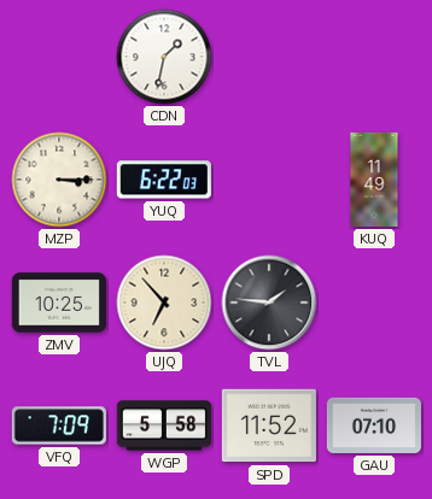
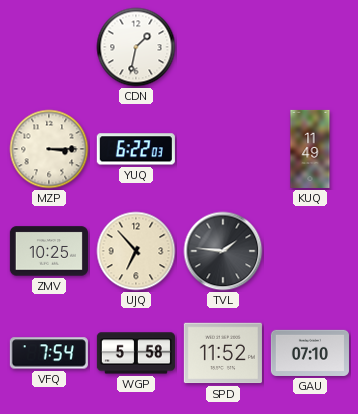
VFQ: 7:09 -> 7:54
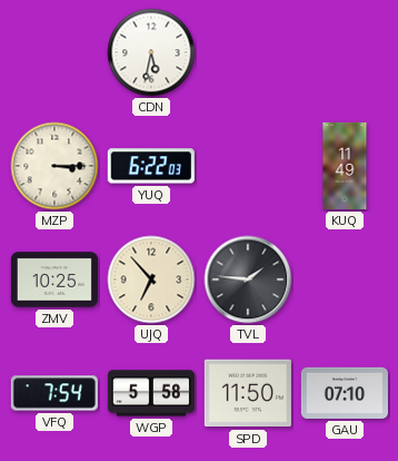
CDN: 1:32 -> 5:32
SPD: 11:52 -> 11:50
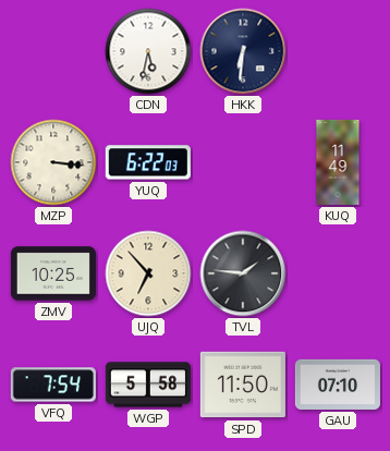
HKK: none -> 6:31
MZP: 3:15 -> 3:16
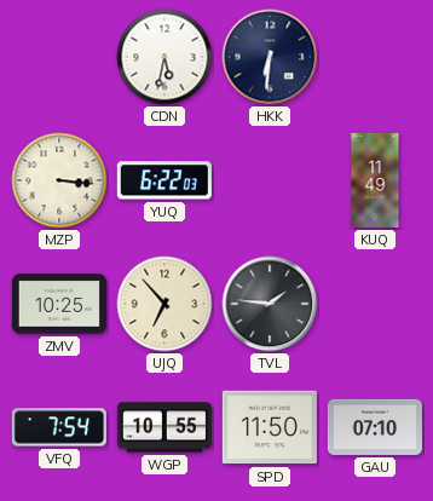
WGP: 5:58 -> 10:55
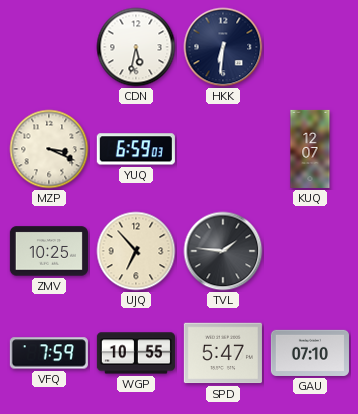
MZP: 3:16 -> 3:19
YUQ: 6:22 -> 6:59
KUQ: 11:49 -> 12:07
VFQ: 7:54 -> 7:59
SPD: 11:50 -> 5:47
